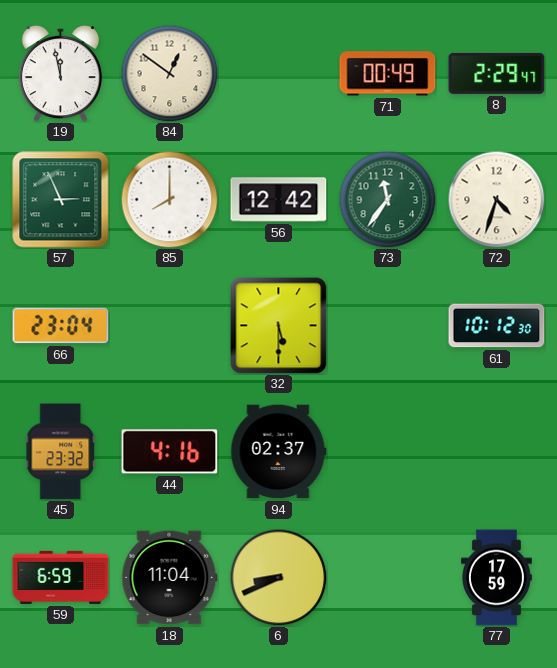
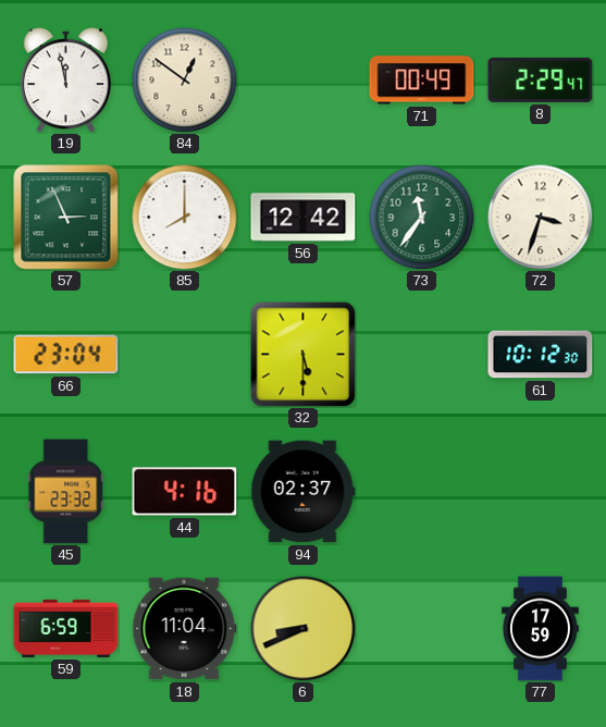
72: 4:33 -> 3:33
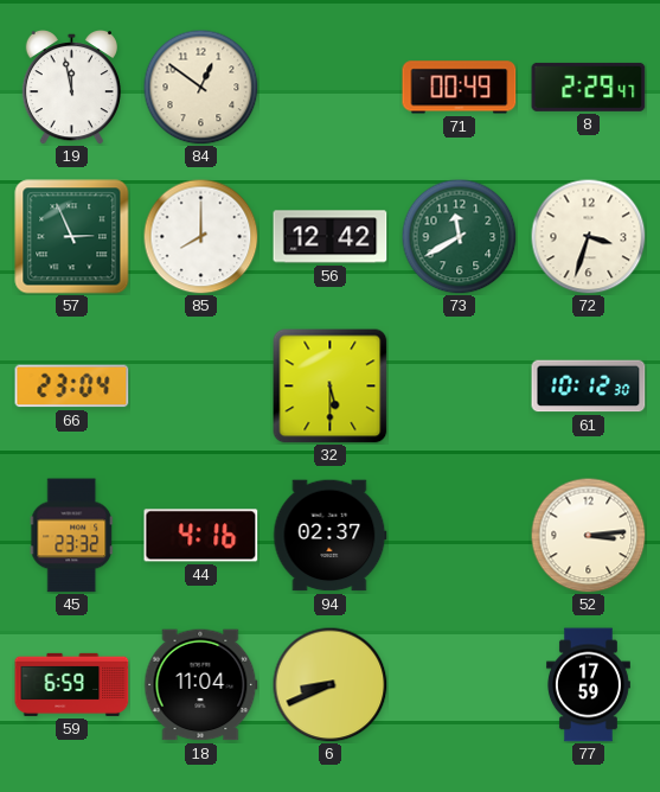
73: 11:36 -> 11:40
52: none -> 3:14
